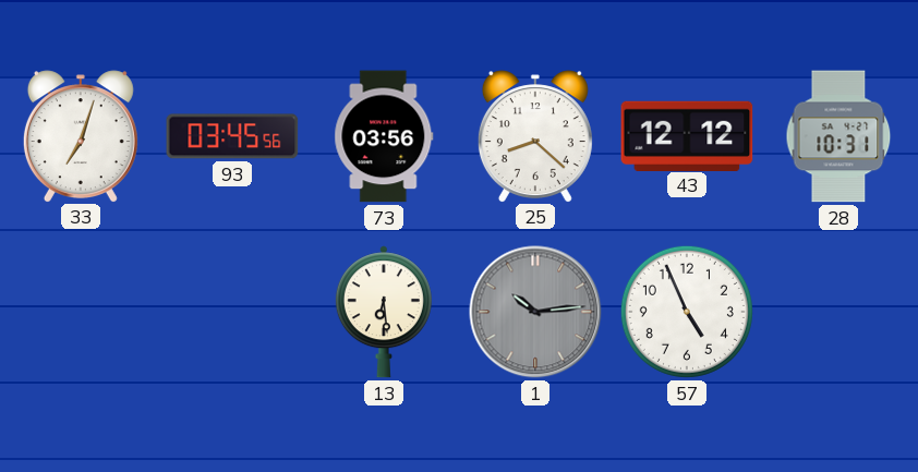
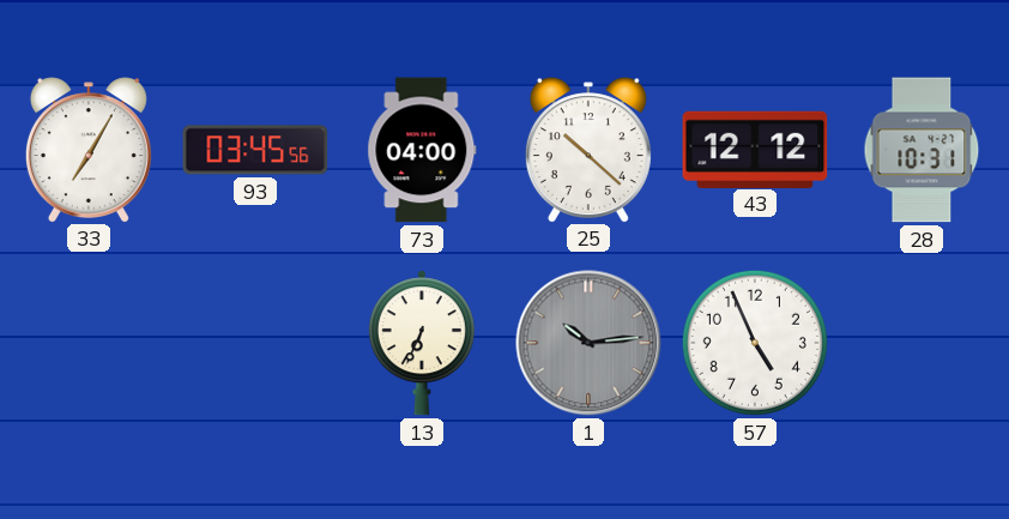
33: 7:03 -> 7:05
73: 03:56 -> 04:00
25: 8:22 -> 10:22
13: 6:29 -> 6:34
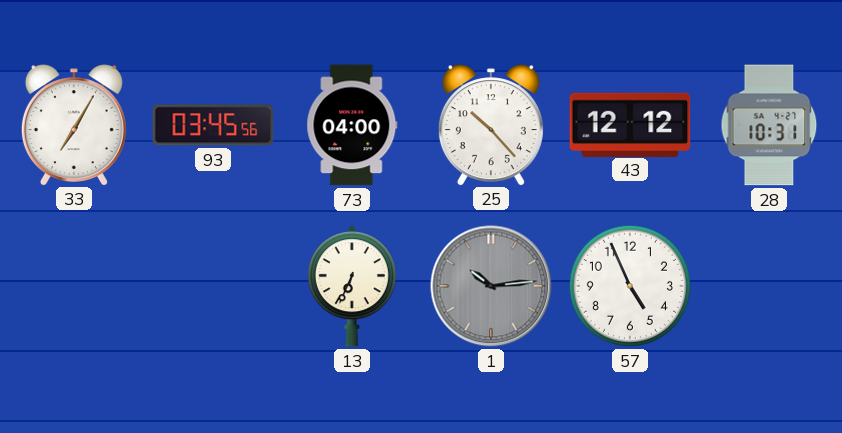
25: 10:22 -> 10:23
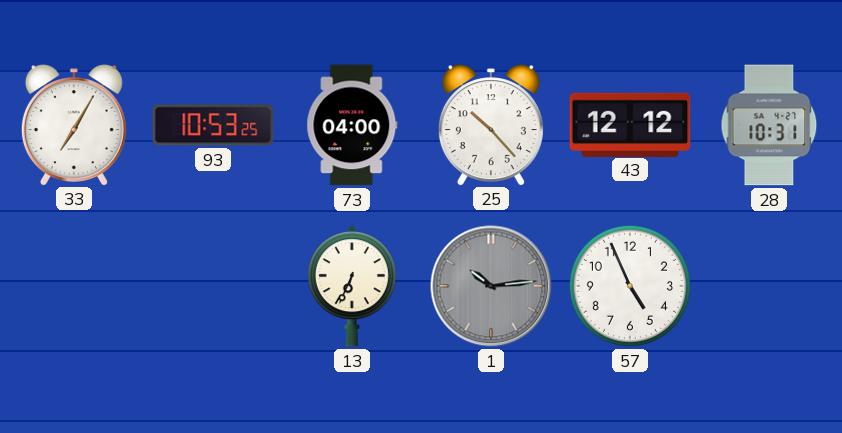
93: 03:45 -> 10:53
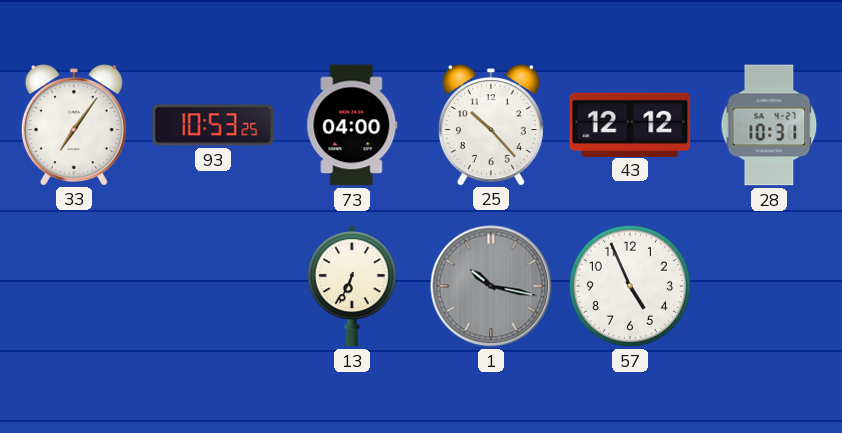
33: 7:05 -> 7:06
1: 10:14 -> 10:17
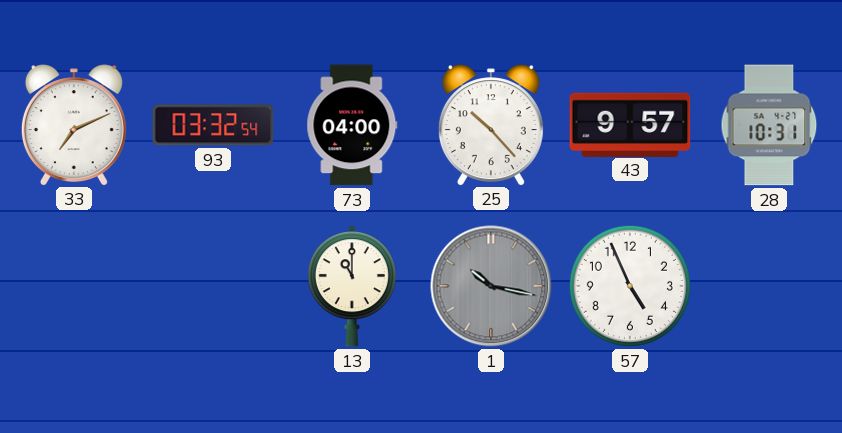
33: 7:06 -> 7:11
93: 10:53 -> 03:32
43: 12:12 -> 9:57
13: 6:34 -> 11:00
